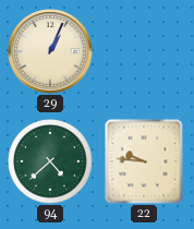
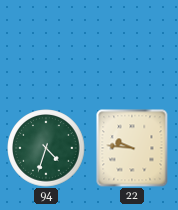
29: 1:04 -> none
94: 4:38 -> 4:33
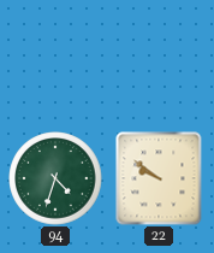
22: 9:46 -> 9:51
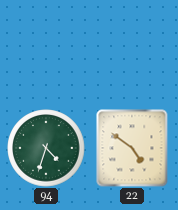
22: 9:51 -> 4:51
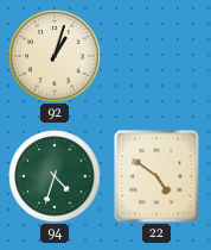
92: none -> 1:03
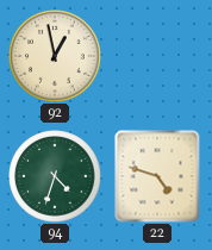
92: 1:03 -> 12:58
22: 4:51 -> 4:48
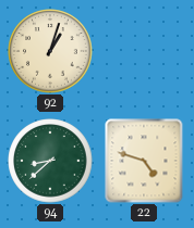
92: 12:58 -> 1:03
94: 4:33 -> 8:38
